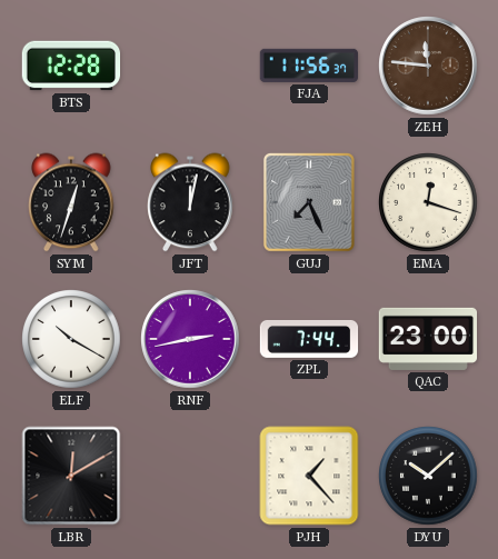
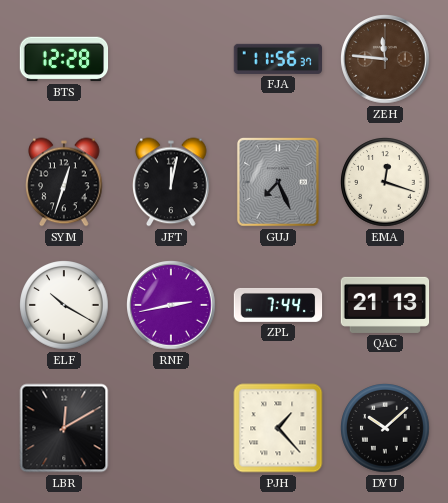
QAC: 23:00 -> 21:13
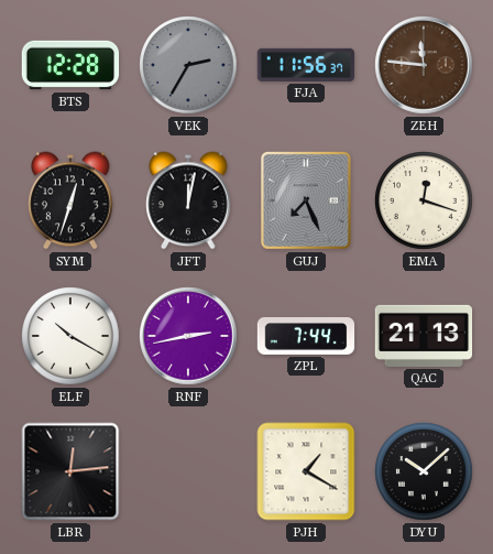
VEK: none -> 2:35
LBR: 12:10 -> 12:14
PJH: 1:23 -> 1:20
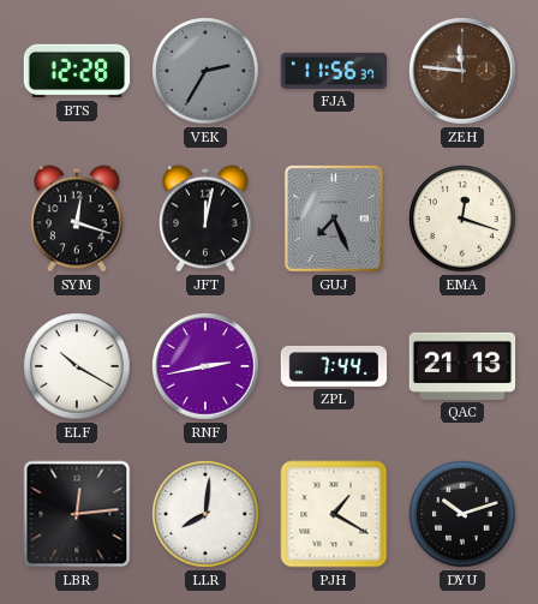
SYM: 12:33 -> 12:18
LLR: none -> 8:01
DYU: 10:08 -> 10:12
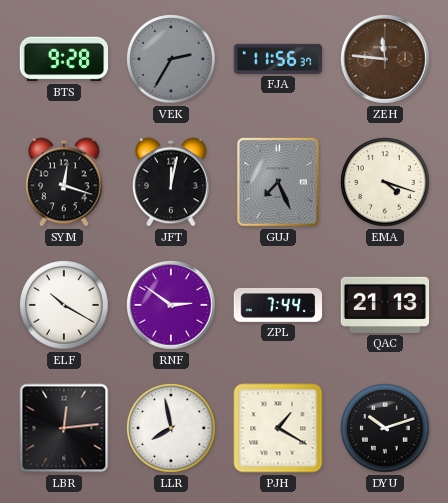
BTS: 12:28 -> 9:28
EMA: 12:18 -> 4:18
RNF: 2:43 -> 2:51
LLR: 8:01 -> 7:58
